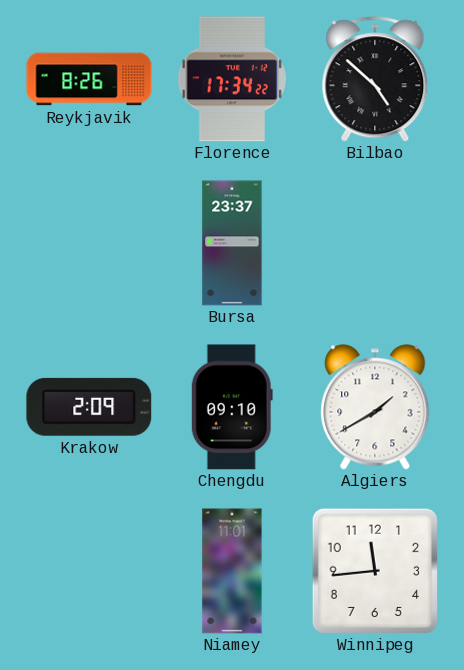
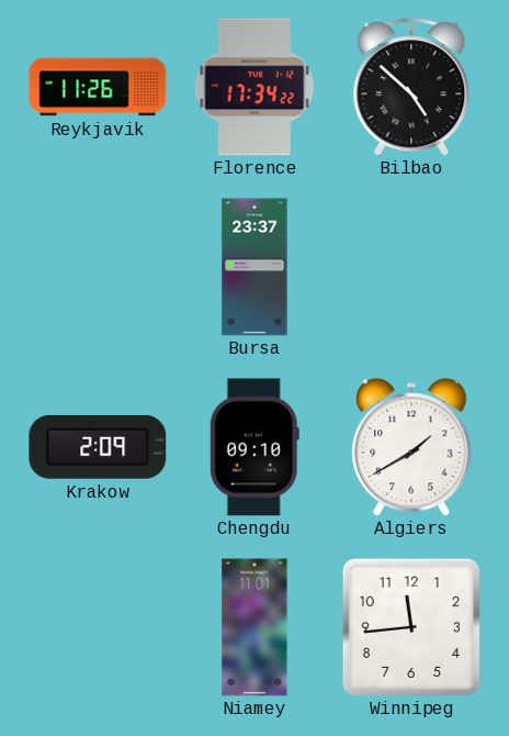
Reykjavik: 8:26 -> 11:26
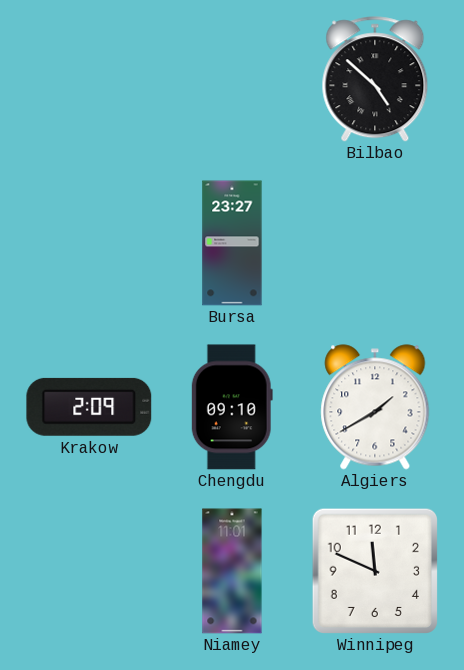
Reykjavik: 11:26 -> none
Florence: 17:34 -> none
Bursa: 23:37 -> 23:27
Winnipeg: 11:44 -> 11:49
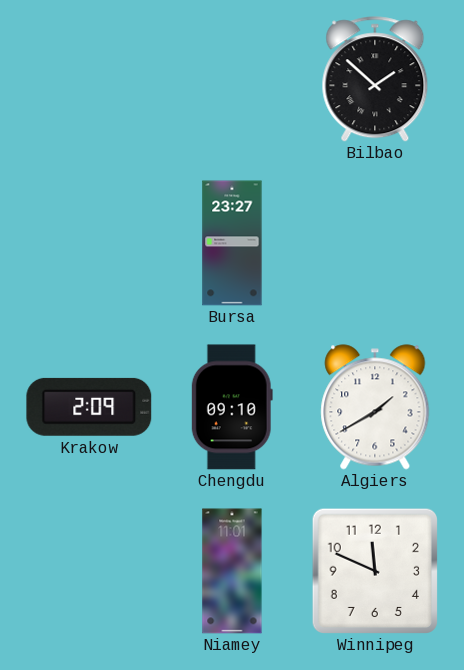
Bilbao: 4:52 -> 1:52
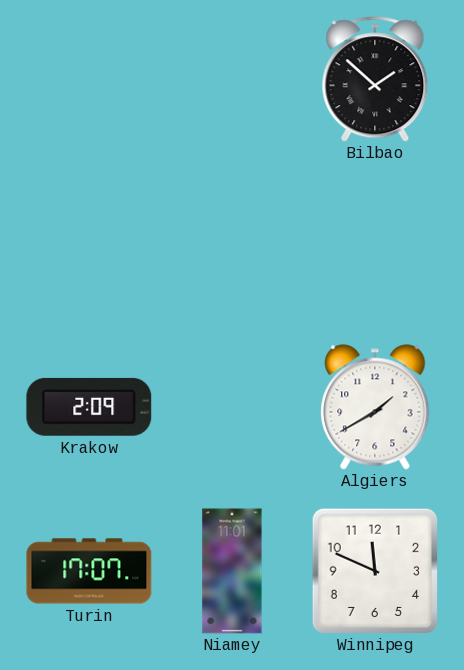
Bursa: 23:27 -> none
Chengdu: 09:10 -> none
Turin: none -> 17:07
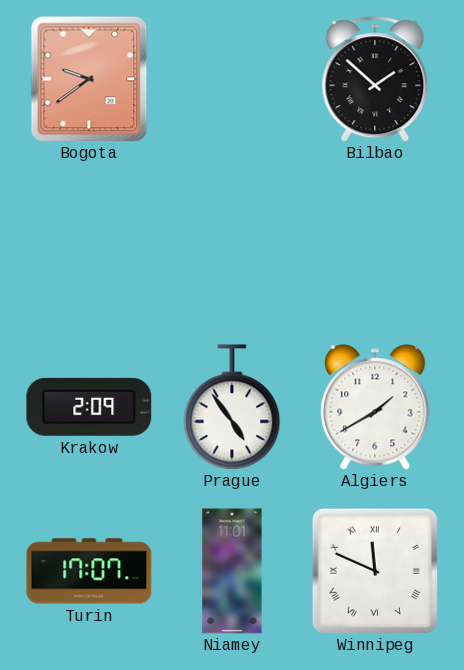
Bogota: none -> 9:39
Prague: none -> 4:54
Winnipeg numerals: Arabic -> Roman
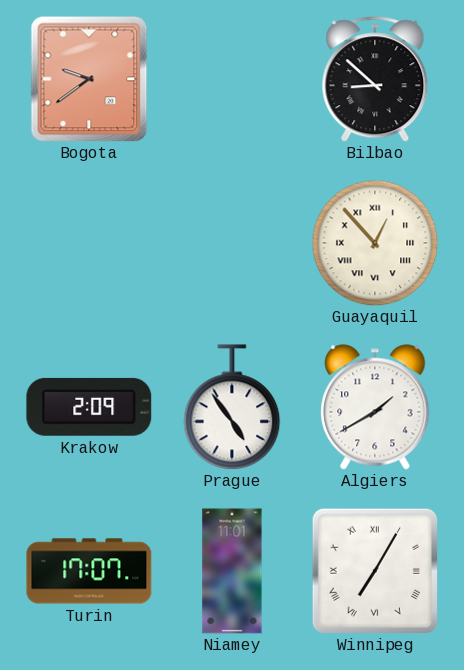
Bilbao: 1:52 -> 8:52
Guayaquil: none -> 12:53
Winnipeg: 11:49 -> 7:05
